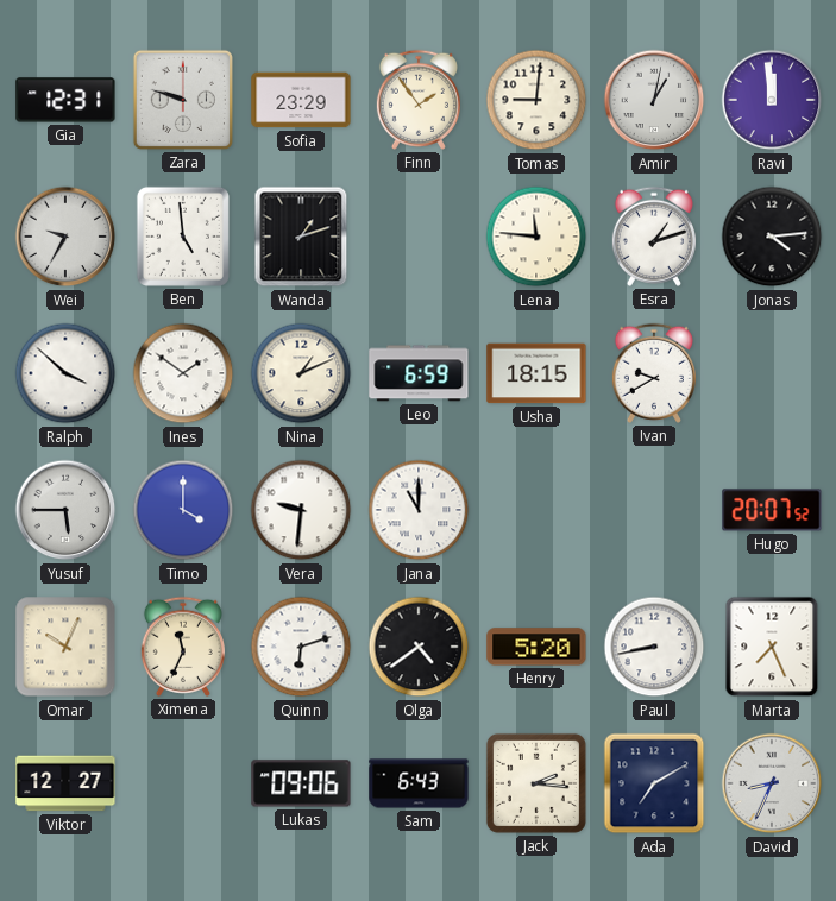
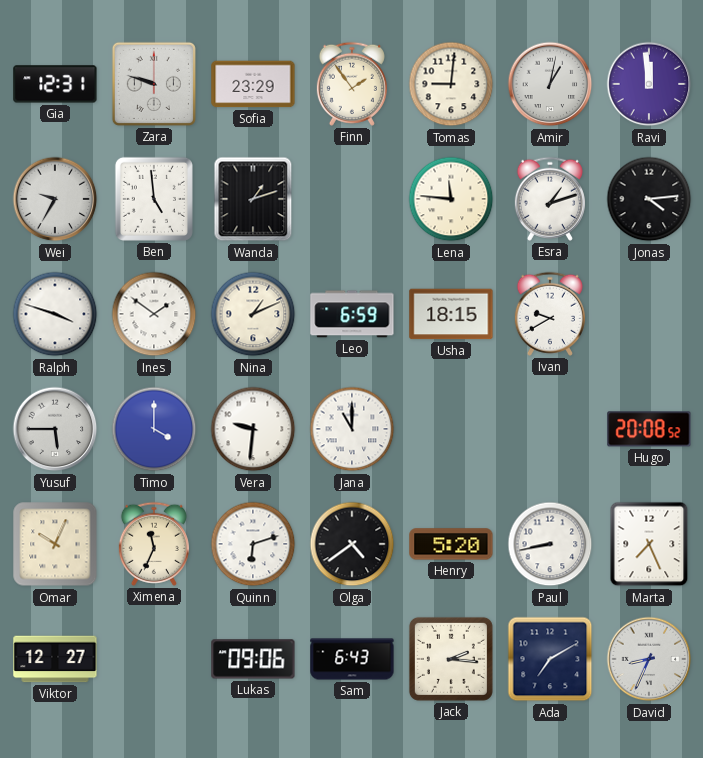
Ralph: 3:52 -> 3:48
Hugo: 20:07 -> 20:08
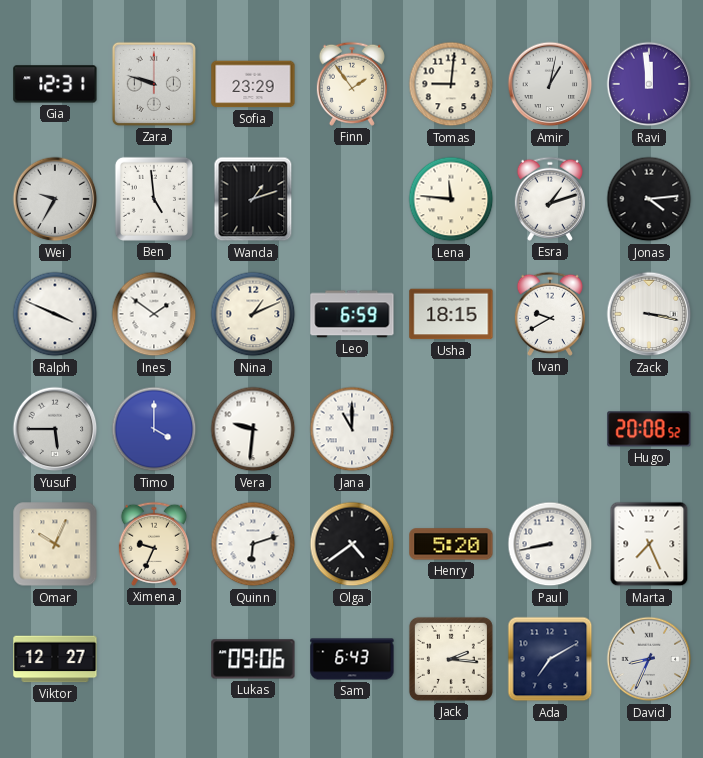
Ralph: 3:48 -> 3:49
Zack: none -> 3:17
Ximena: 11:34 -> 9:34
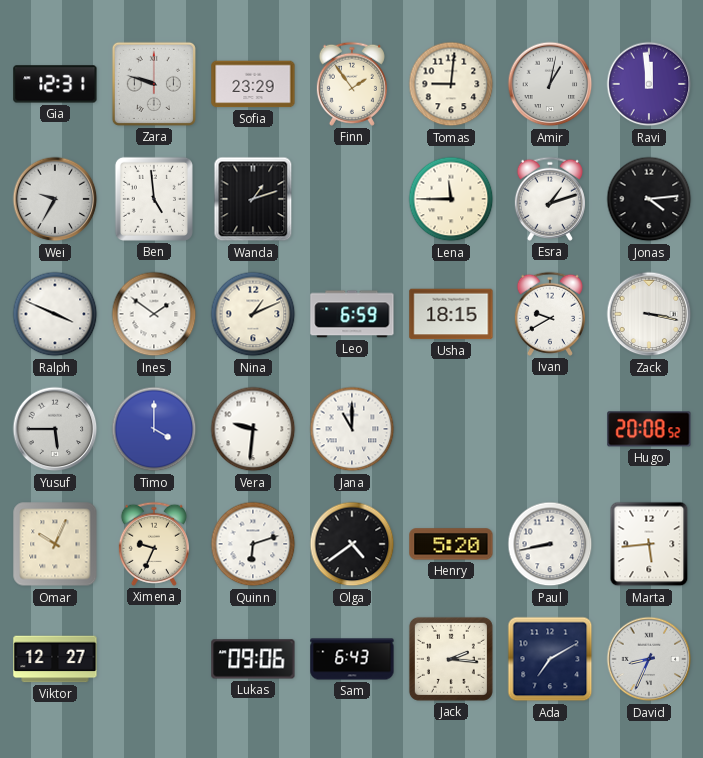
Lena: 11:46 -> 11:45
Marta: 7:26 -> 5:44
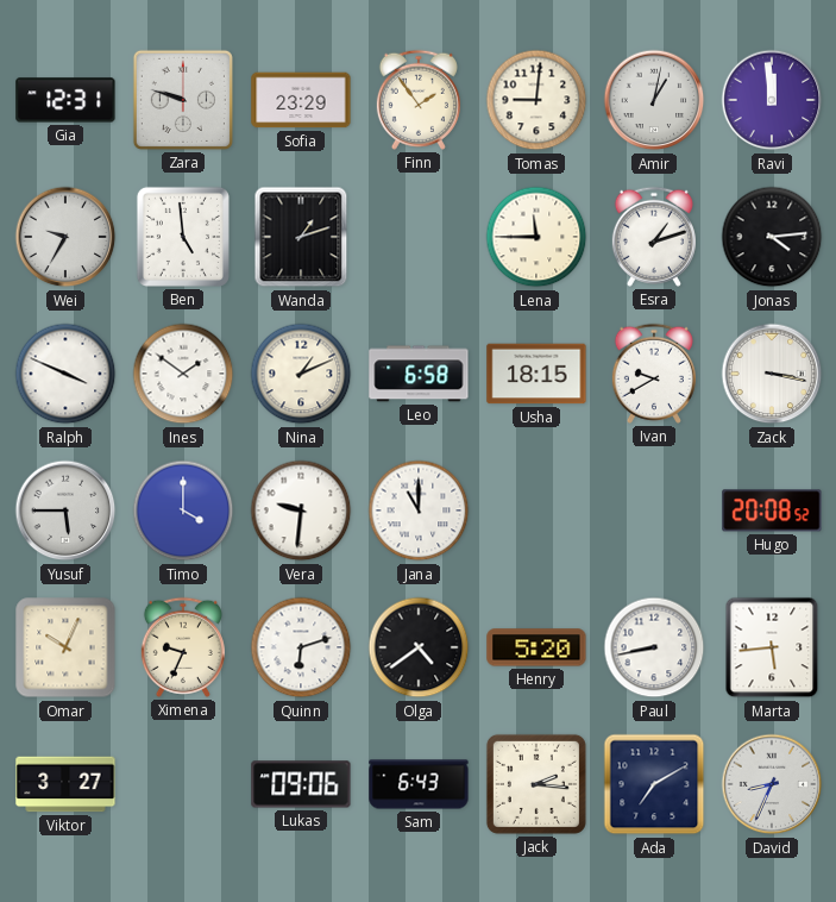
Leo: 6:59 -> 6:58
Viktor: 12:27 -> 3:27
